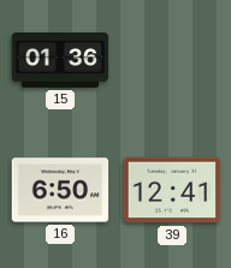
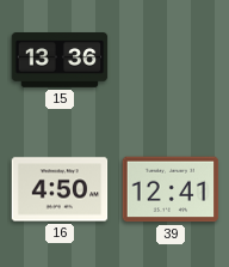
15: 01:36 -> 13:36
16: 6:50 -> 4:50
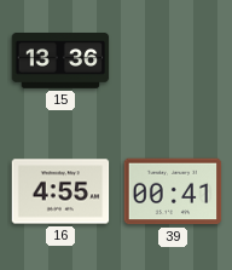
16: 4:50 -> 4:55
39: 12:41 -> 00:41
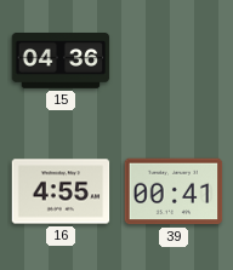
15: 13:36 -> 04:36
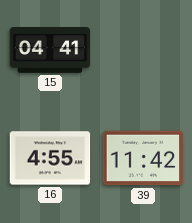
15: 04:36 -> 04:41
39: 00:41 -> 11:42
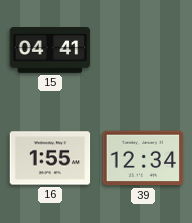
16: 4:55 -> 1:55
39: 11:42 -> 12:34
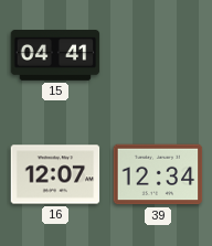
16: 1:55 -> 12:07
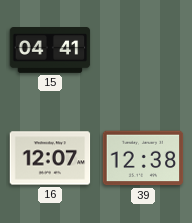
39: 12:34 -> 12:38
